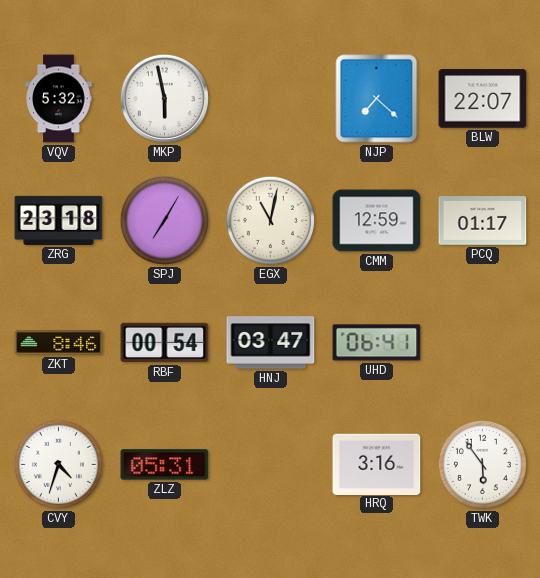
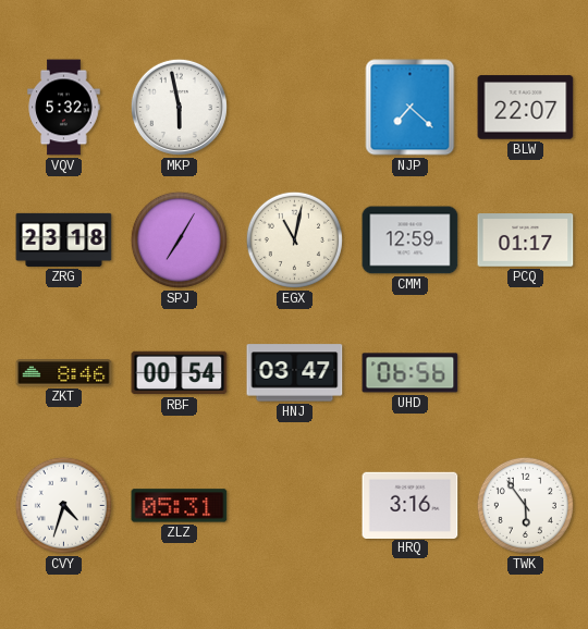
UHD: 06:41 -> 06:56
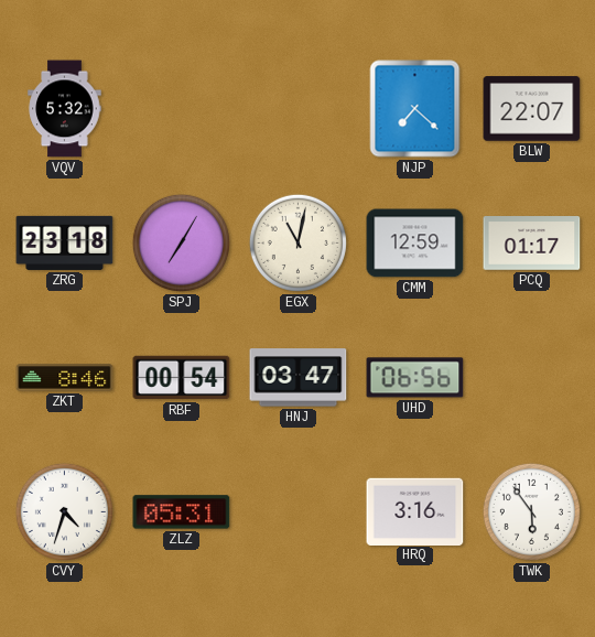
MKP: 5:58 -> none
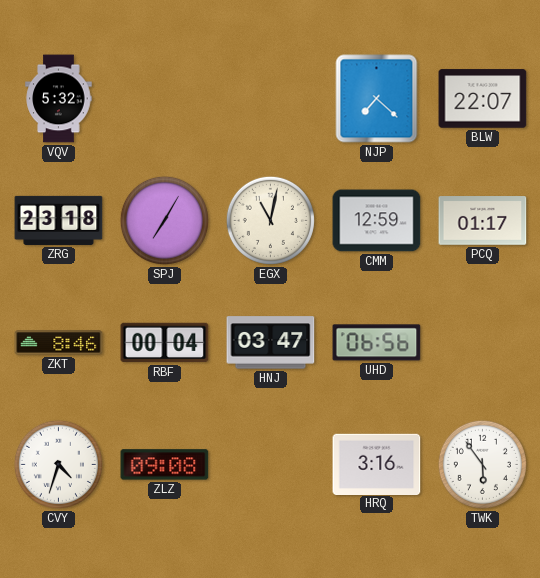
RBF: 00:54 -> 00:04
ZLZ: 05:31 -> 09:08
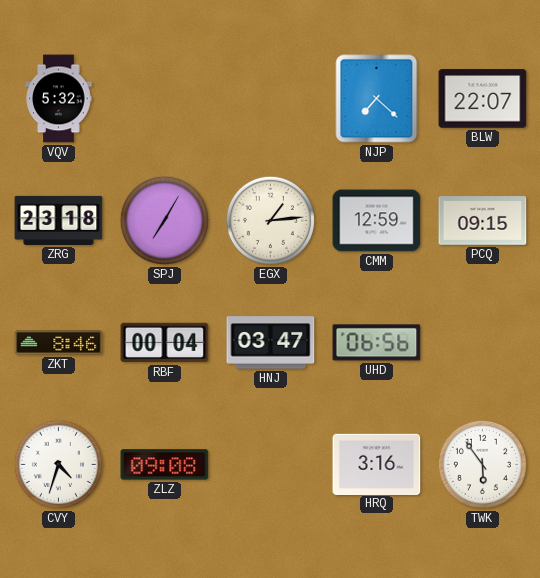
EGX: 11:02 -> 1:14
PCQ: 01:17 -> 09:15
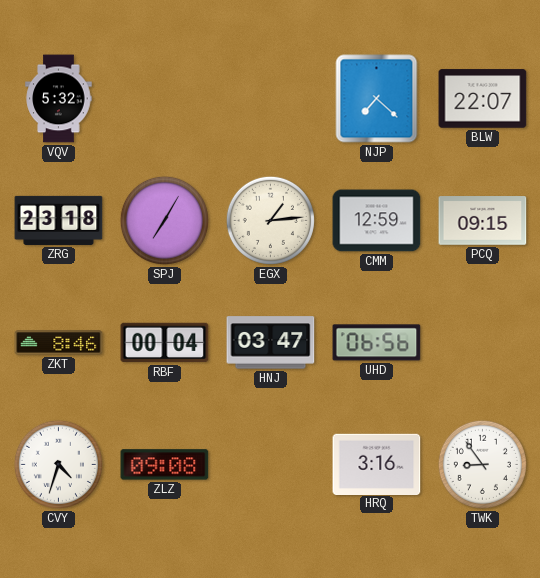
TWK: 5:54 -> 8:54
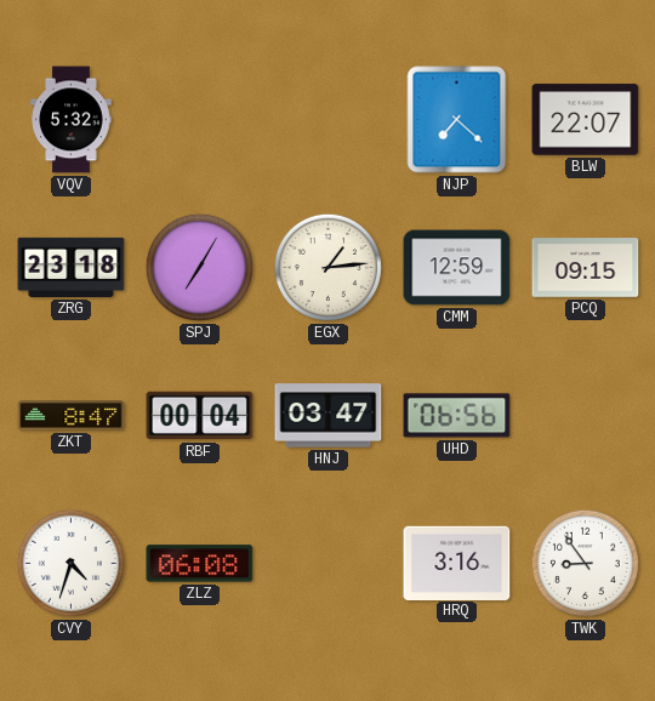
ZKT: 8:46 -> 8:47
ZLZ: 09:08 -> 06:08
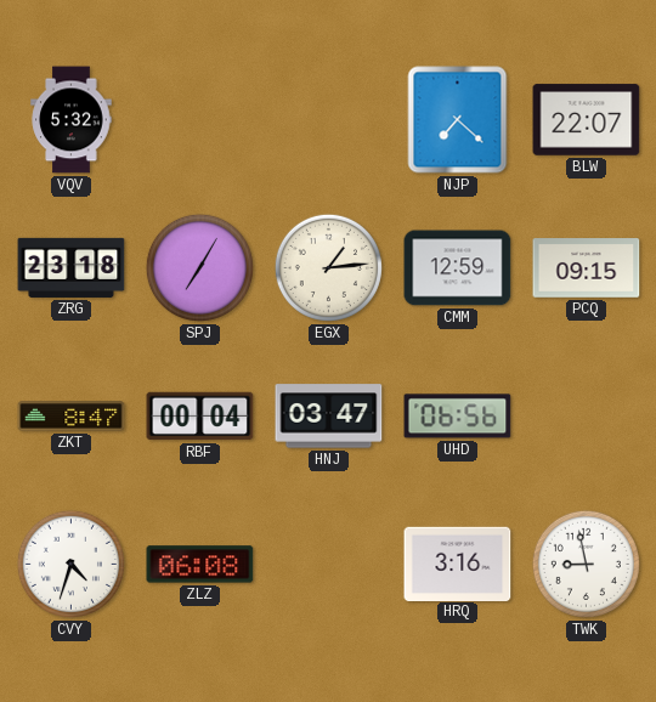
TWK: 8:54 -> 8:58
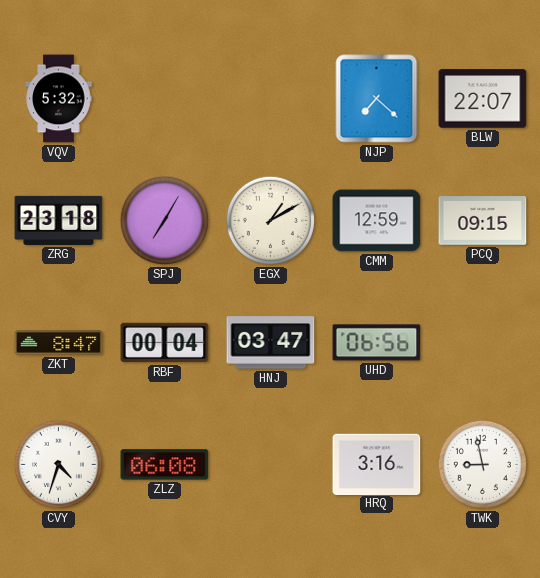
EGX: 1:14 -> 1:10
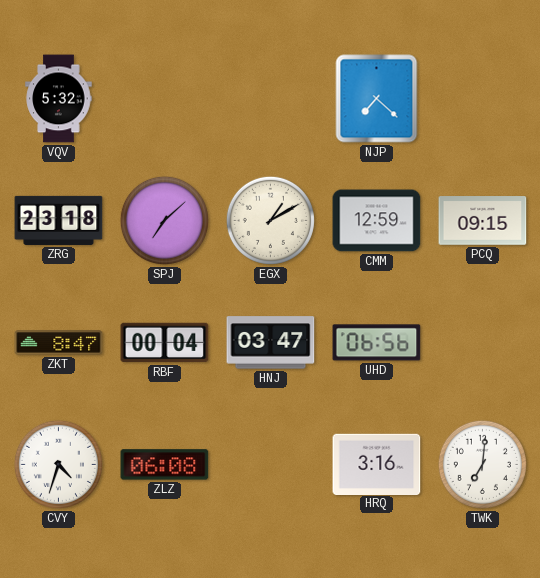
BLW: 22:07 -> none
SPJ: 7:05 -> 7:08
TWK: 8:58 -> 7:01
